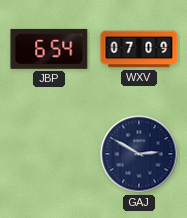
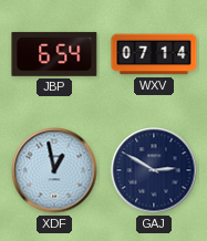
WXV: 07:09 -> 07:14
XDF: none -> 12:58
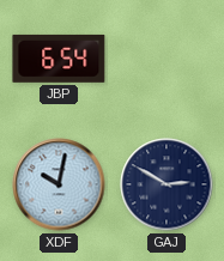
WXV: 07:14 -> none
XDF: 12:58 -> 10:02
